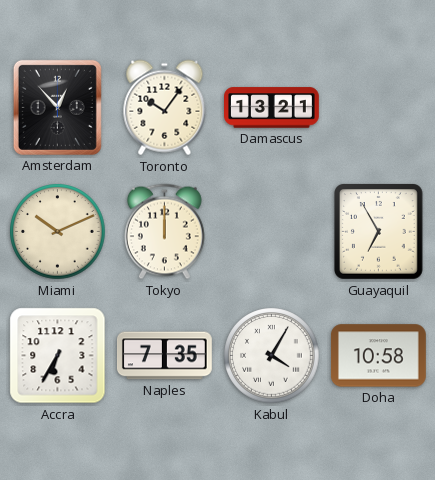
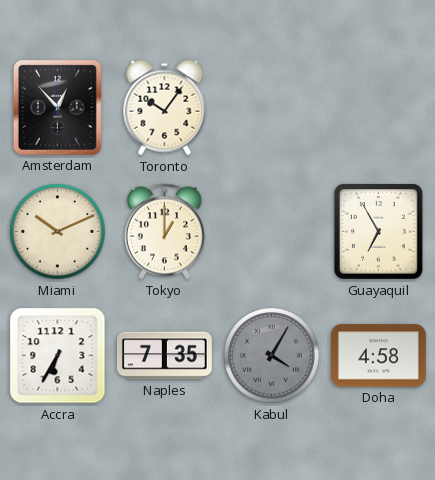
Damascus: 13:21 -> none
Tokyo: 12:00 -> 1:00
Kabul dial: white -> grey
Doha: 10:58 -> 4:58
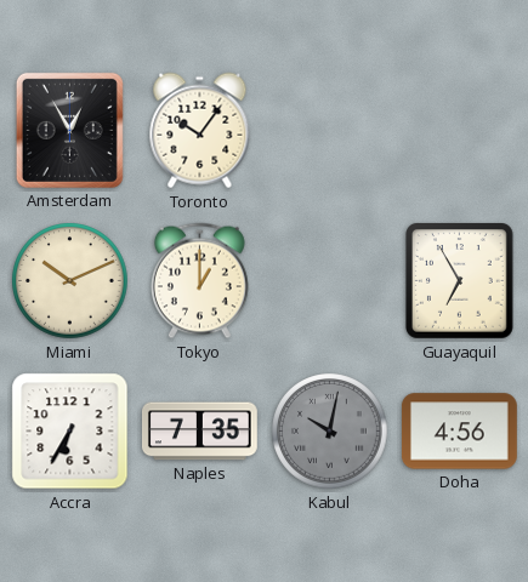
Amsterdam: 12:53 -> 12:55
Kabul: 4:05 -> 10:02
Doha: 4:58 -> 4:56
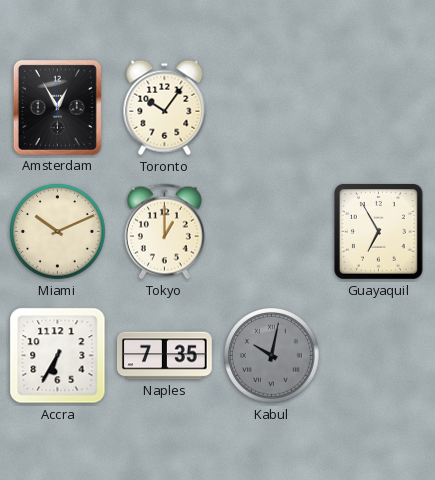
Doha: 4:56 -> none
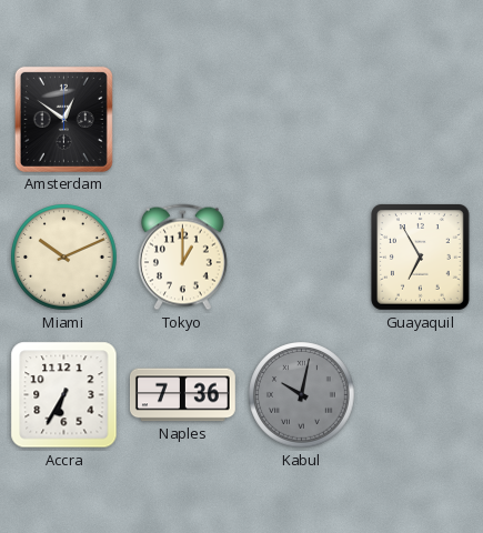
Amsterdam: 12:55 -> 12:51
Toronto: 10:06 -> none
Naples: 7:35 -> 7:36
